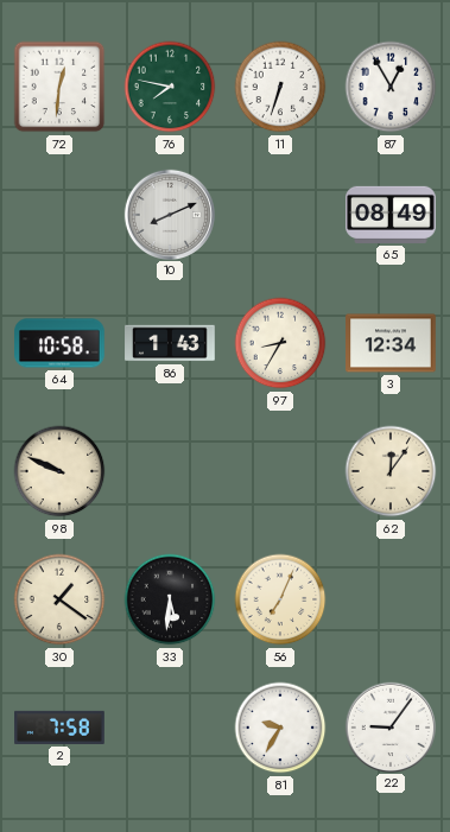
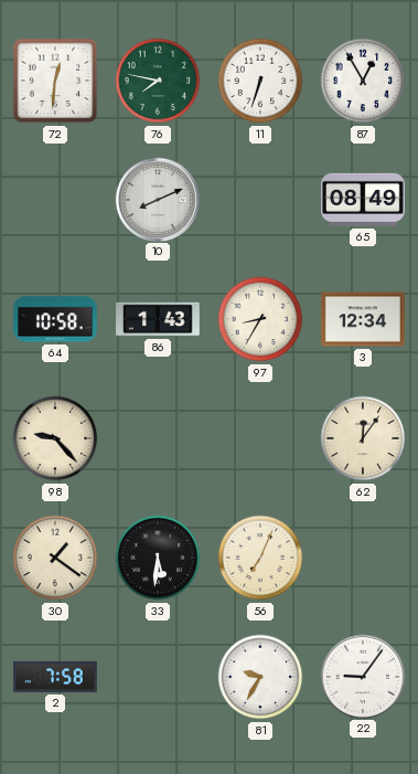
98: 9:49 -> 9:23
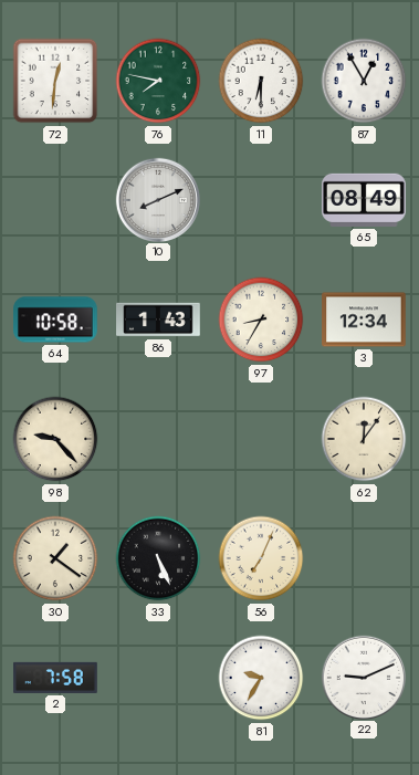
11: 6:33 -> 6:30
33: 5:31 -> 5:26
22: 9:06 -> 9:11
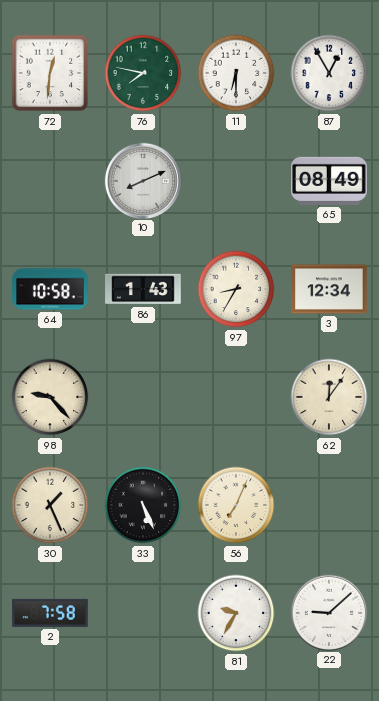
30: 1:21 -> 1:26
22: 9:11 -> 9:08
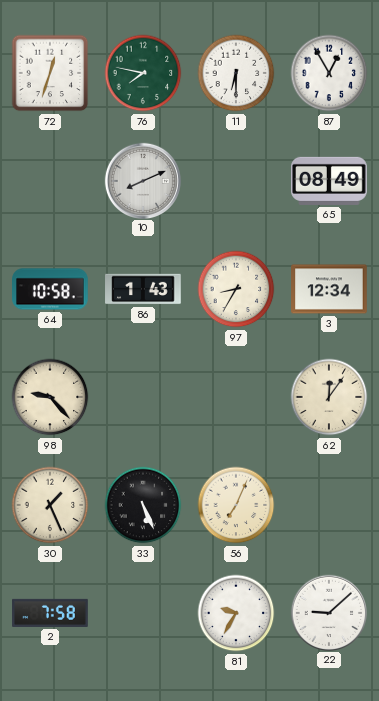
72: 12:31 -> 12:33
